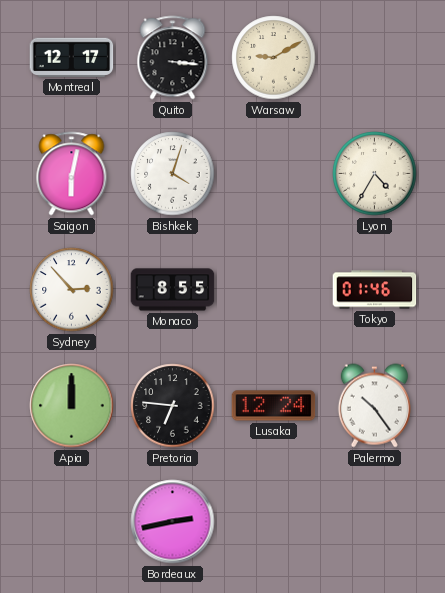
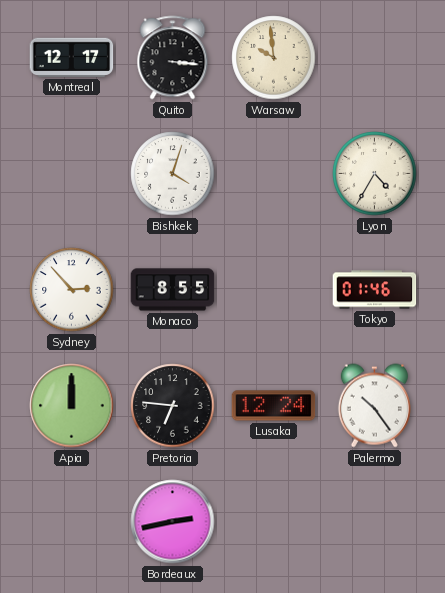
Warsaw: 9:10 -> 9:59
Saigon: 6:02 -> none
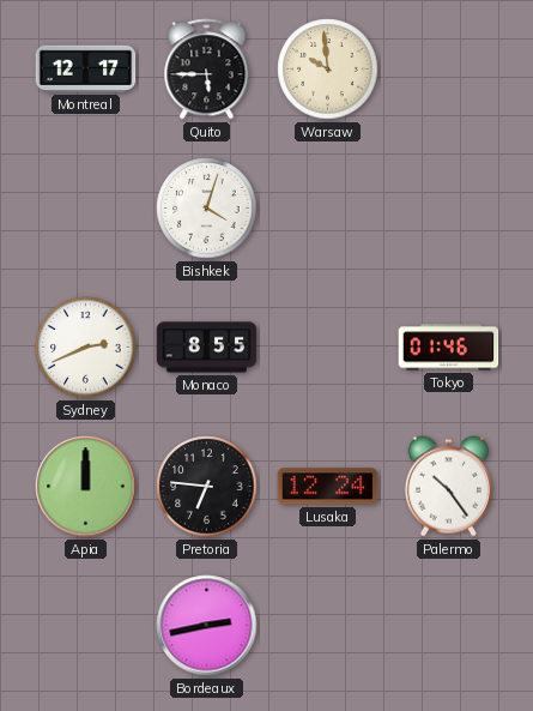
Quito: 3:16 -> 5:45
Lyon: 4:35 -> none
Sydney: 2:53 -> 2:41
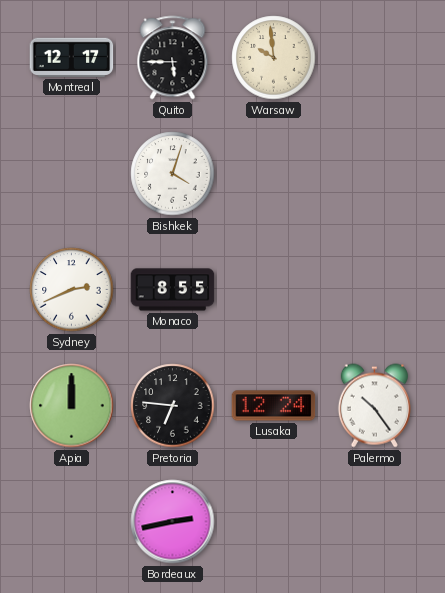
Tokyo: 01:46 -> none
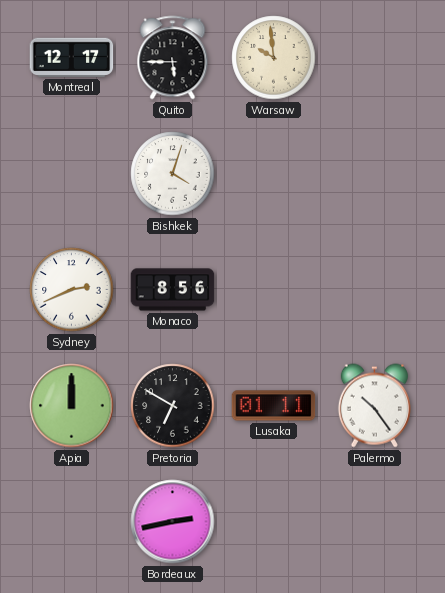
Monaco: 8:55 -> 8:56
Pretoria: 6:46 -> 6:50
Lusaka: 12:24 -> 01:11
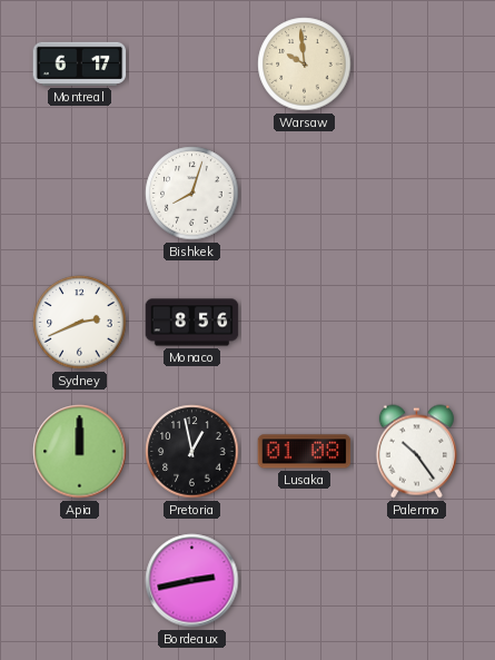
Montreal: 12:17 -> 6:17
Quito: 5:45 -> none
Bishkek: 4:03 -> 8:03
Pretoria: 6:50 -> 12:58
Lusaka: 01:11 -> 01:08
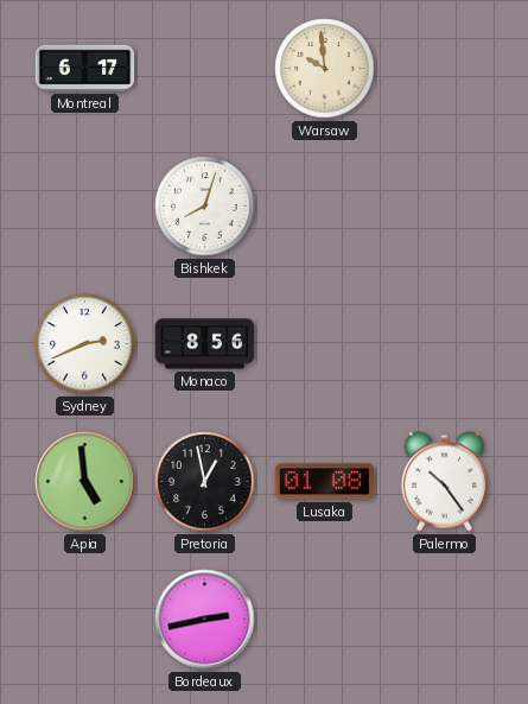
Apia: 12:00 -> 4:59
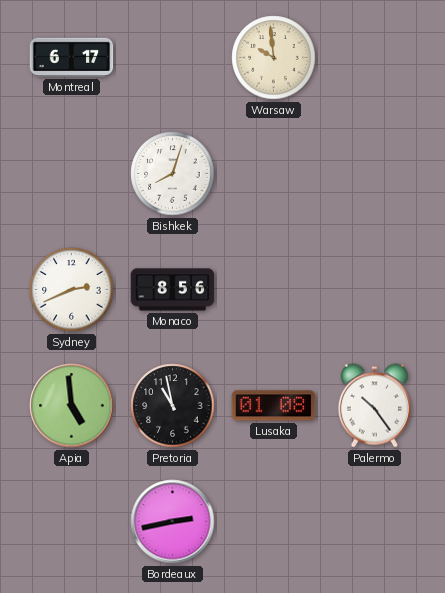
Pretoria: 12:58 -> 10:58
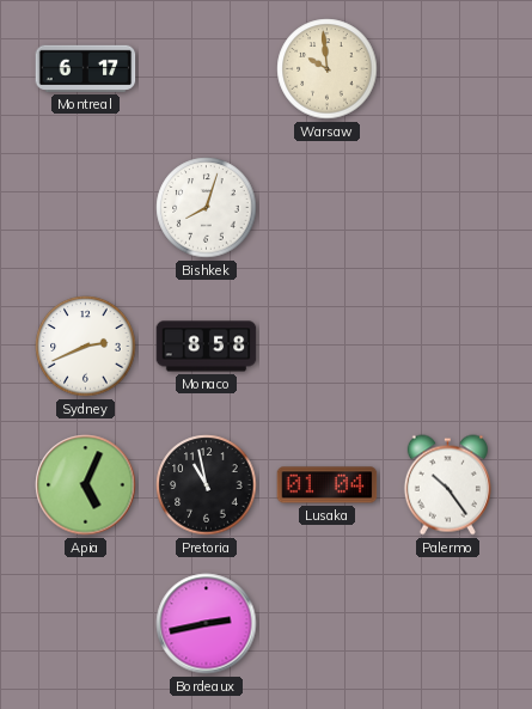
Monaco: 8:56 -> 8:58
Apia: 4:59 -> 5:04
Lusaka: 01:08 -> 01:04
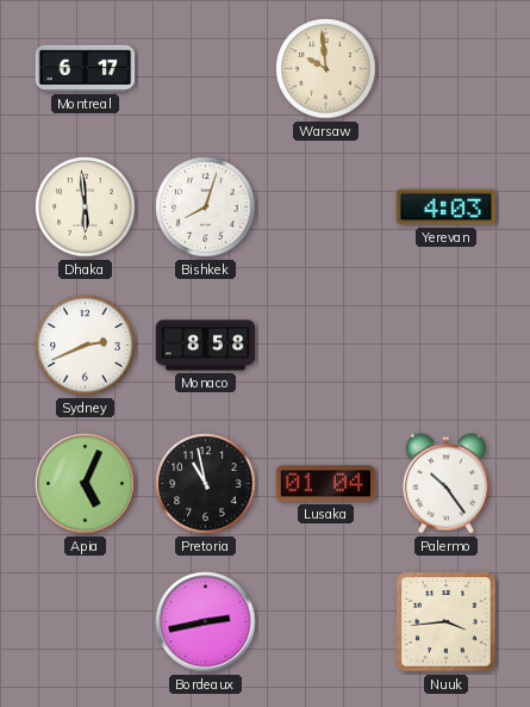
Dhaka: none -> 5:59
Yerevan: none -> 4:03
Nuuk: none -> 3:44
